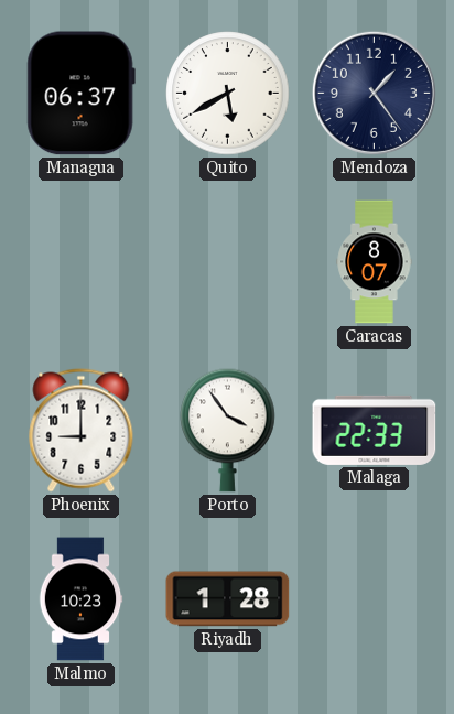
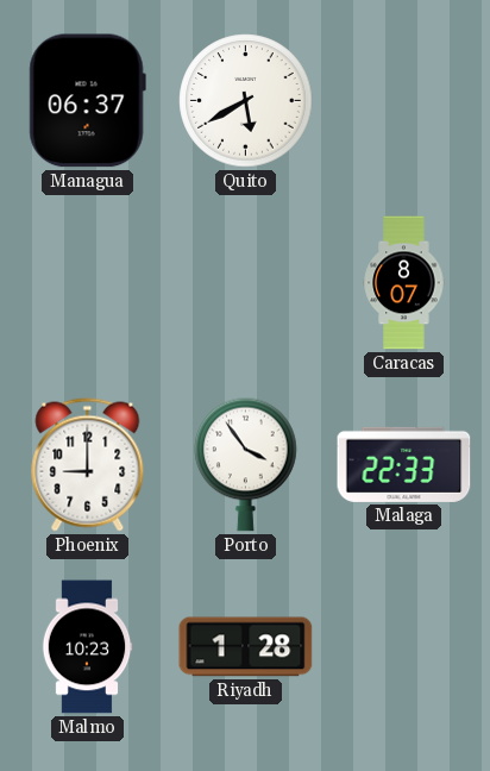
Mendoza: 1:24 -> none
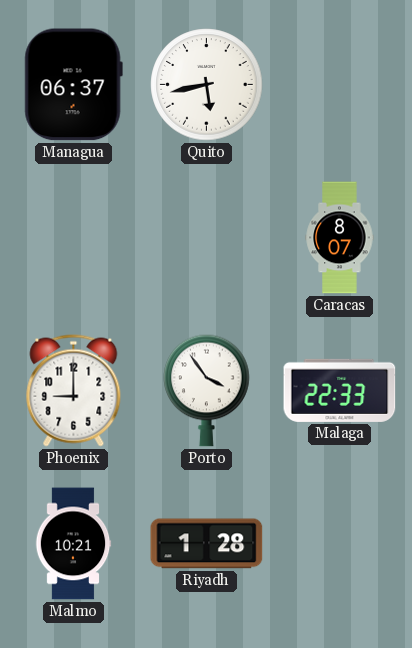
Quito: 5:40 -> 5:43
Malmo: 10:23 -> 10:21
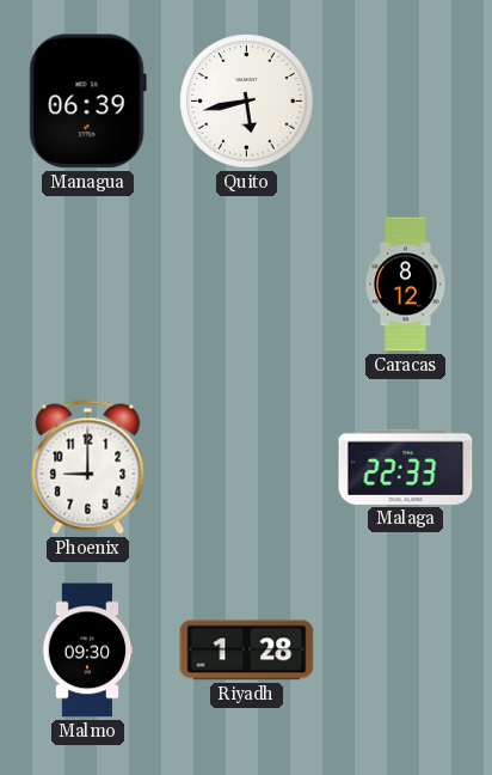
Managua: 06:37 -> 06:39
Caracas: 8:07 -> 8:12
Porto: 3:54 -> none
Malmo: 10:21 -> 09:30
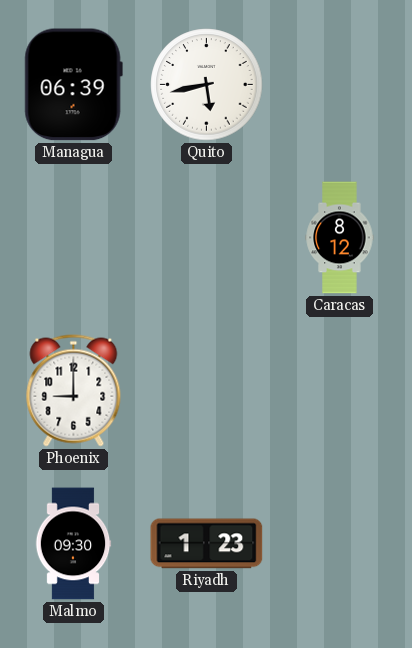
Malaga: 22:33 -> none
Riyadh: 1:28 -> 1:23
